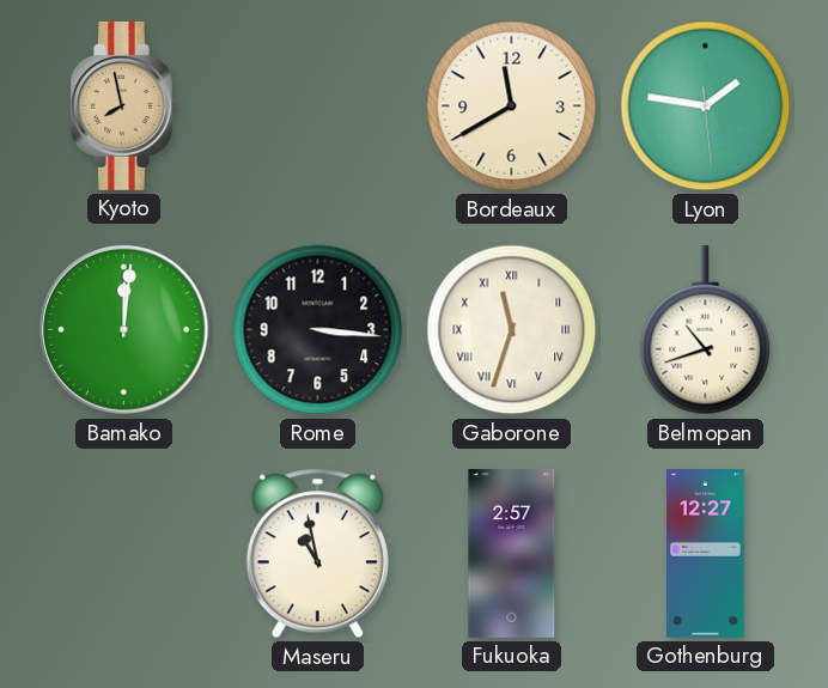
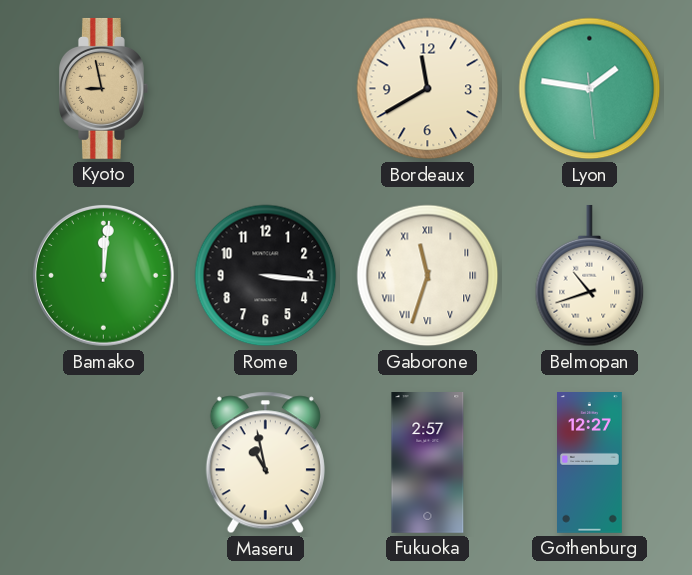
Kyoto: 7:58 -> 8:58
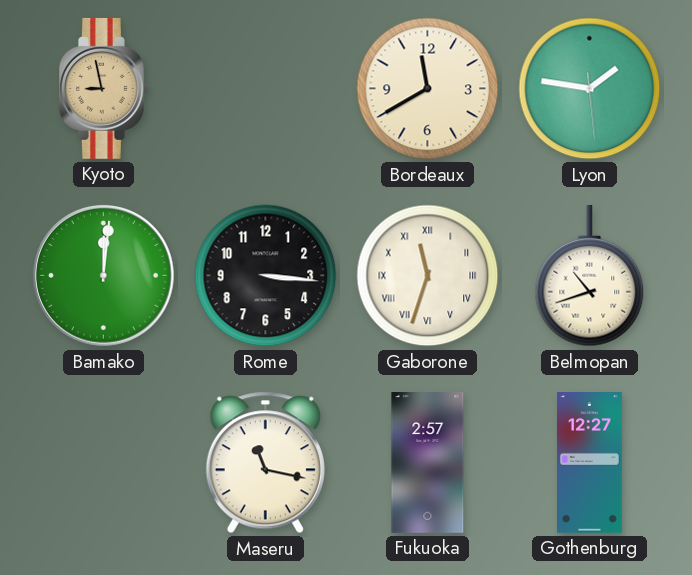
Maseru: 10:58 -> 11:17
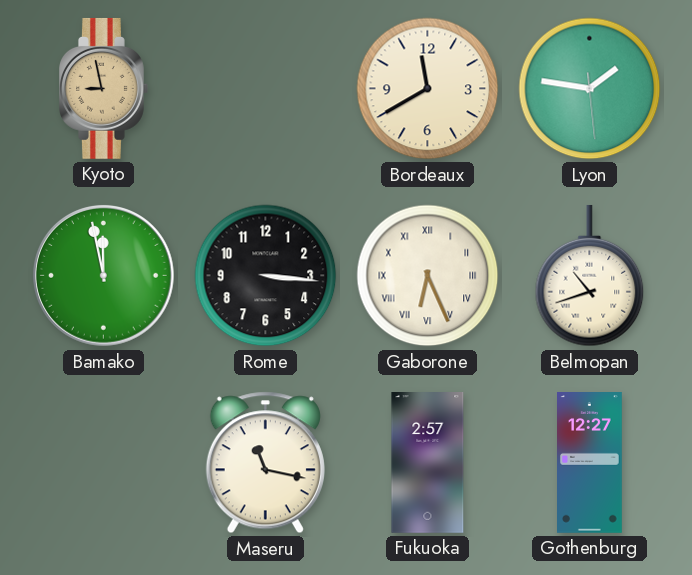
Bamako: 12:01 -> 11:58
Gaborone: 11:33 -> 6:26
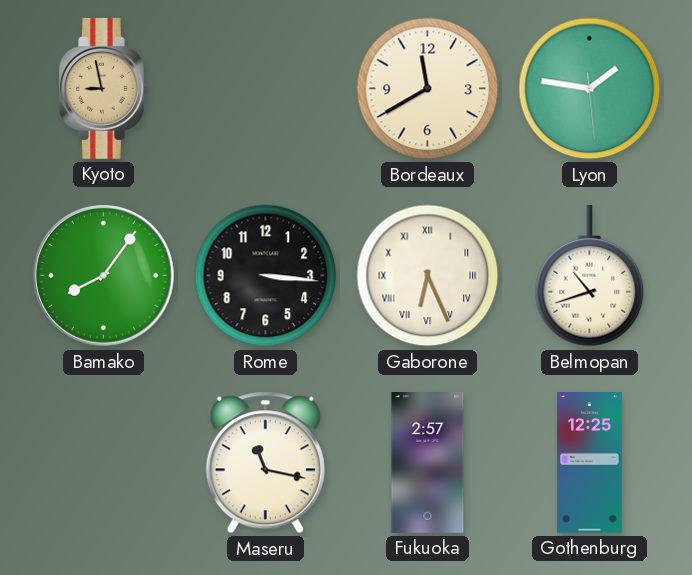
Bamako: 11:58 -> 8:06
Gothenburg: 12:27 -> 12:25
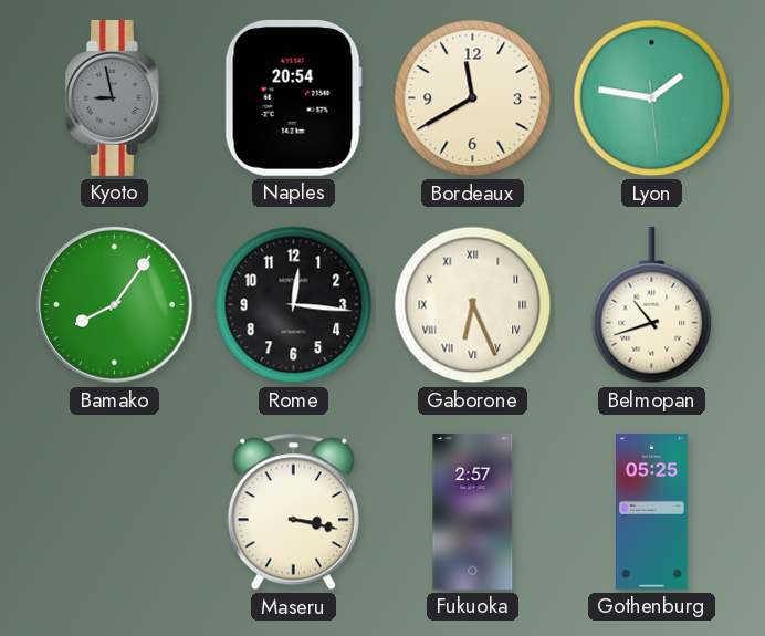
Kyoto dial: champagne -> grey
Naples: none -> 20:54
Rome: 3:16 -> 12:16
Maseru: 11:17 -> 3:17
Gothenburg: 12:25 -> 05:25
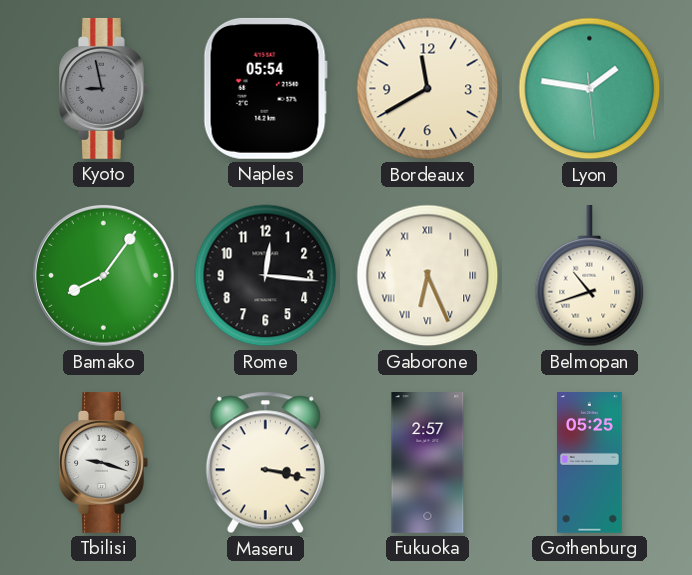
Naples: 20:54 -> 05:54
Tbilisi: none -> 9:18
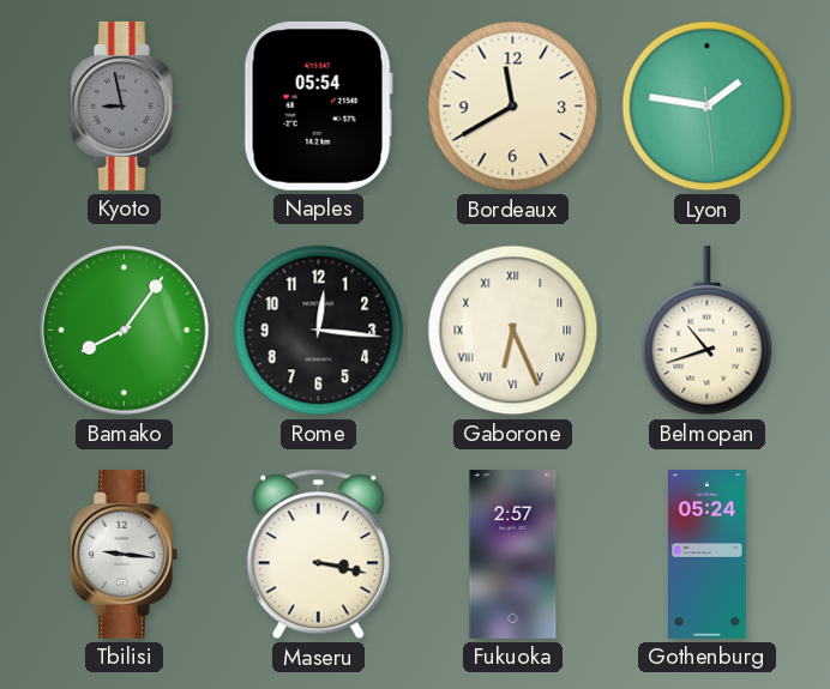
Tbilisi: 9:18 -> 9:16
Gothenburg: 05:25 -> 05:24
